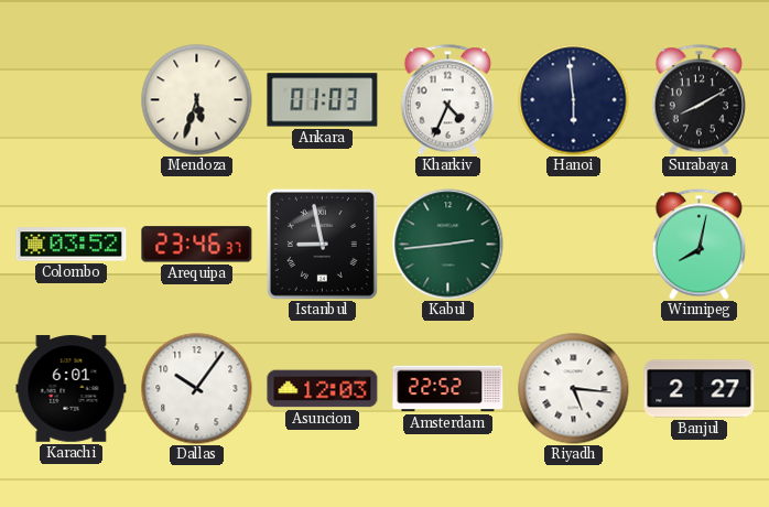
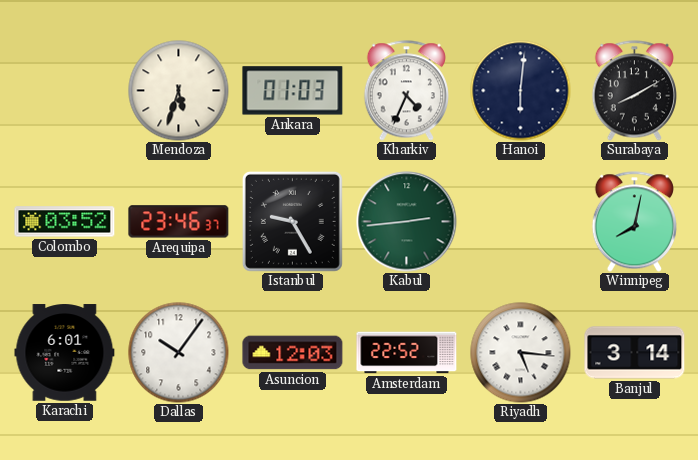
Hanoi: 5:59 -> 6:01
Istanbul: 8:58 -> 9:25
Banjul: 2:27 -> 3:14
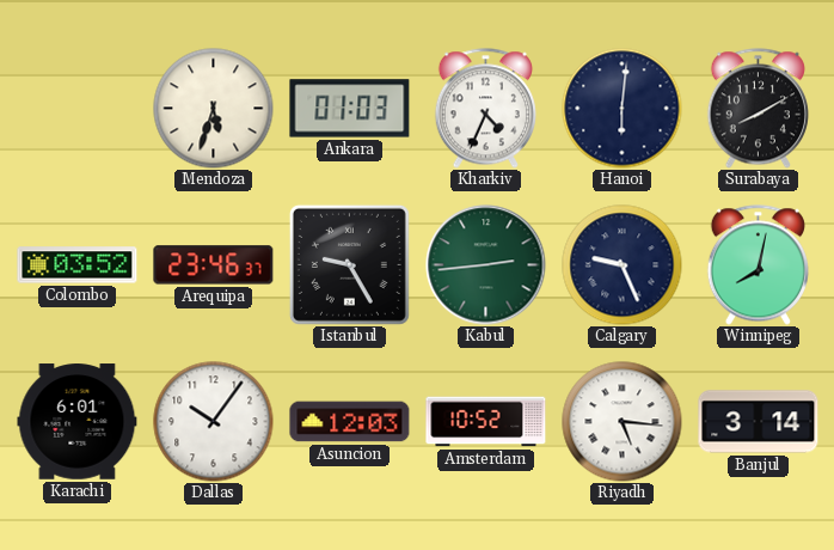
Calgary: none -> 9:26
Amsterdam: 22:52 -> 10:52
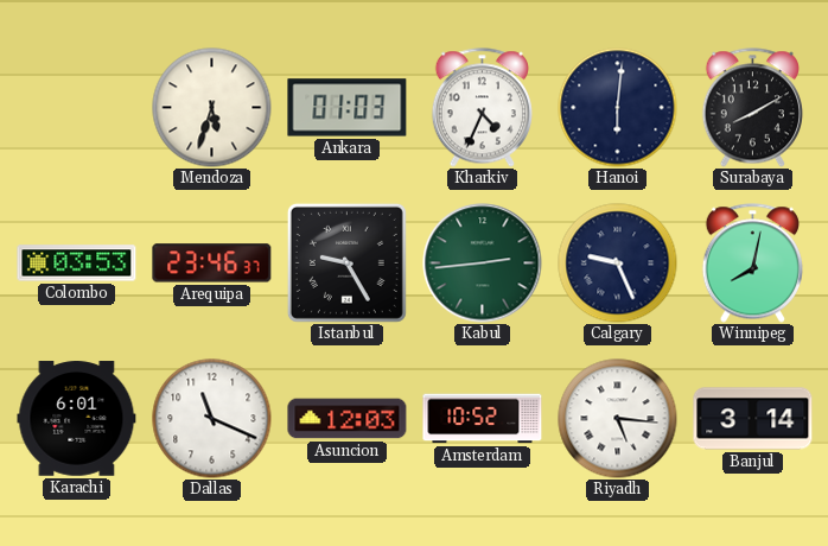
Colombo: 03:52 -> 03:53
Dallas: 10:06 -> 11:19
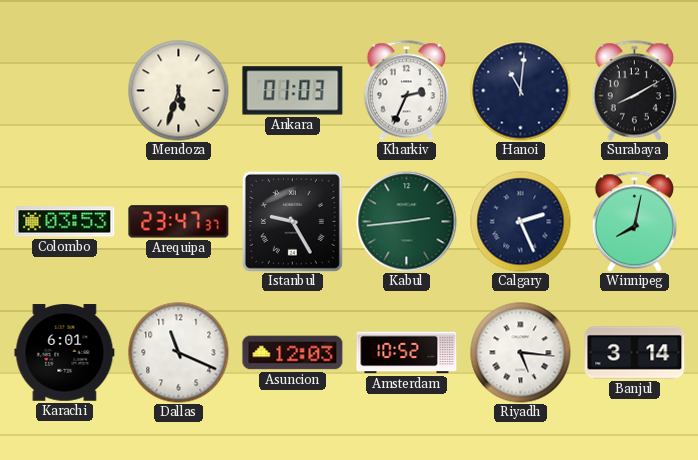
Kharkiv: 4:34 -> 2:34
Hanoi: 6:01 -> 11:01
Arequipa: 23:46 -> 23:47
Calgary: 9:26 -> 2:26
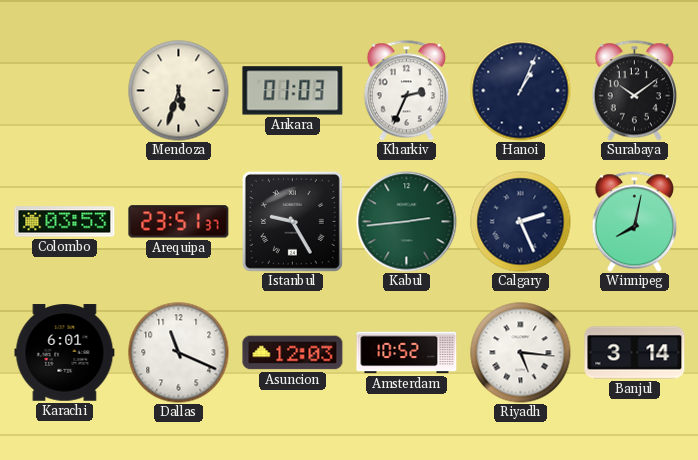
Hanoi: 11:01 -> 1:04
Surabaya: 8:10 -> 10:09
Arequipa: 23:47 -> 23:51
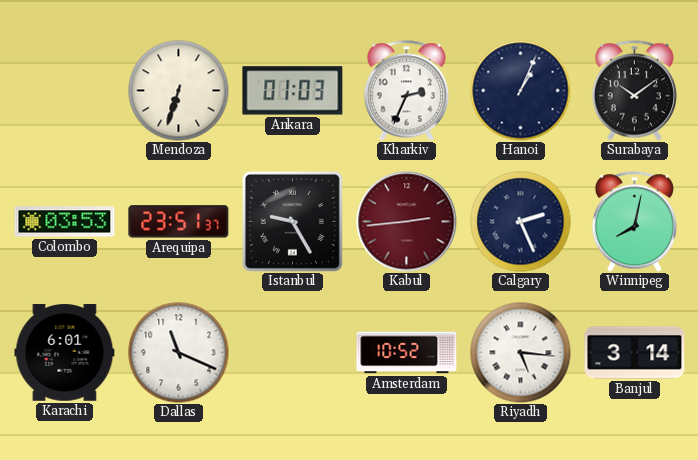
Mendoza: 5:33 -> 6:33
Kabul dial: green -> burgundy
Asuncion: 12:03 -> none
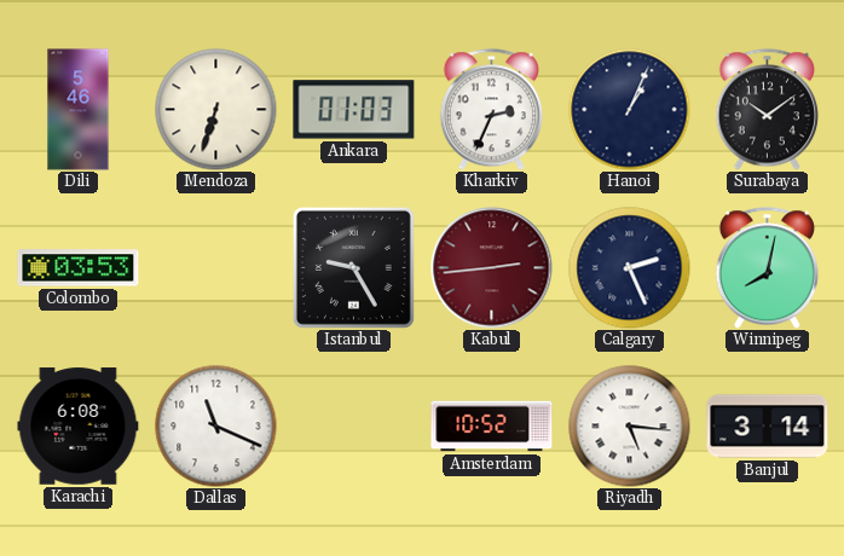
Dili: none -> 5:46
Arequipa: 23:51 -> none
Karachi: 6:01 -> 6:08
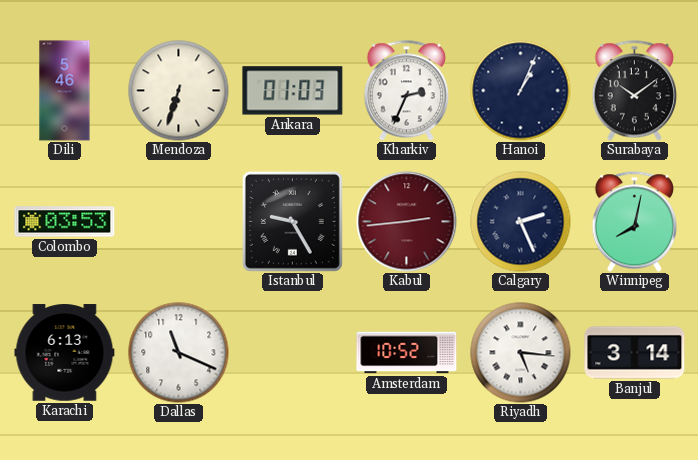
Karachi: 6:08 -> 6:13
